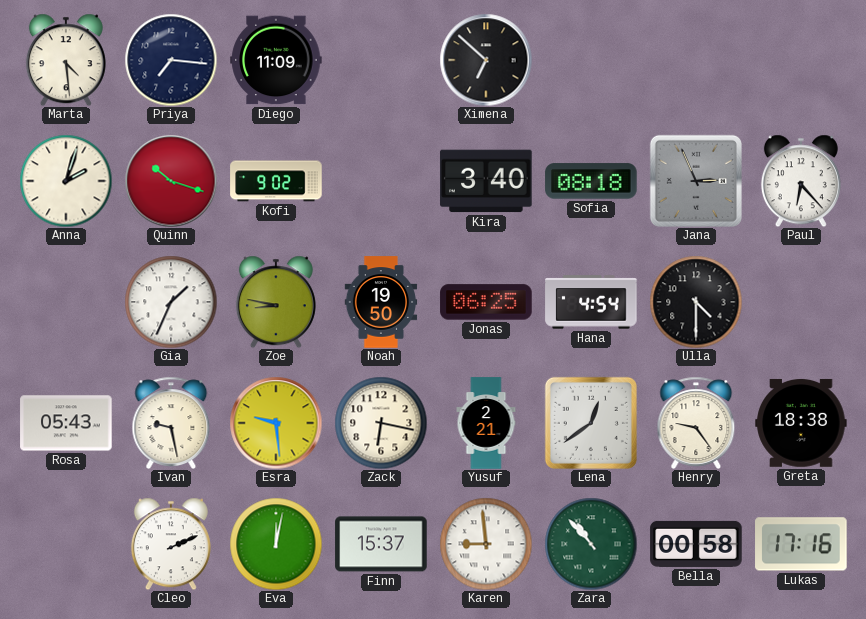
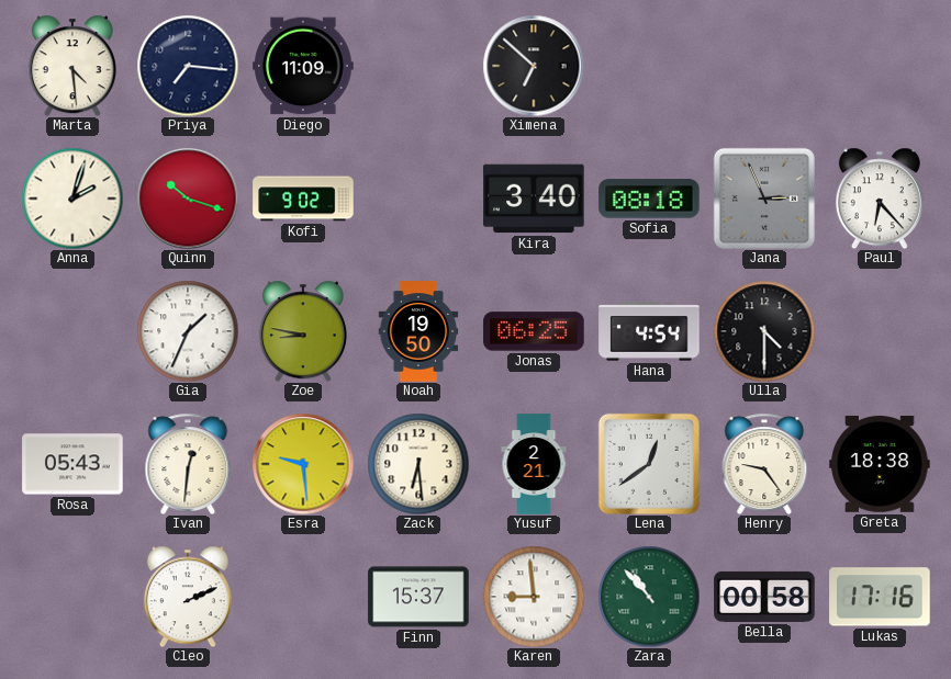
Ivan: 9:28 -> 12:31
Zack: 6:17 -> 6:29
Eva: 12:02 -> none
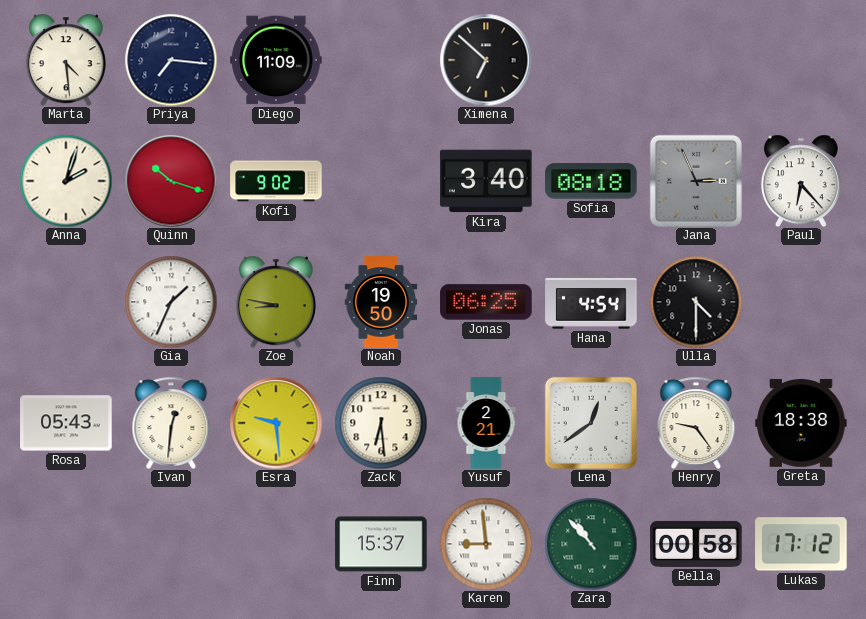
Cleo: 2:11 -> none
Lukas: 17:16 -> 17:12
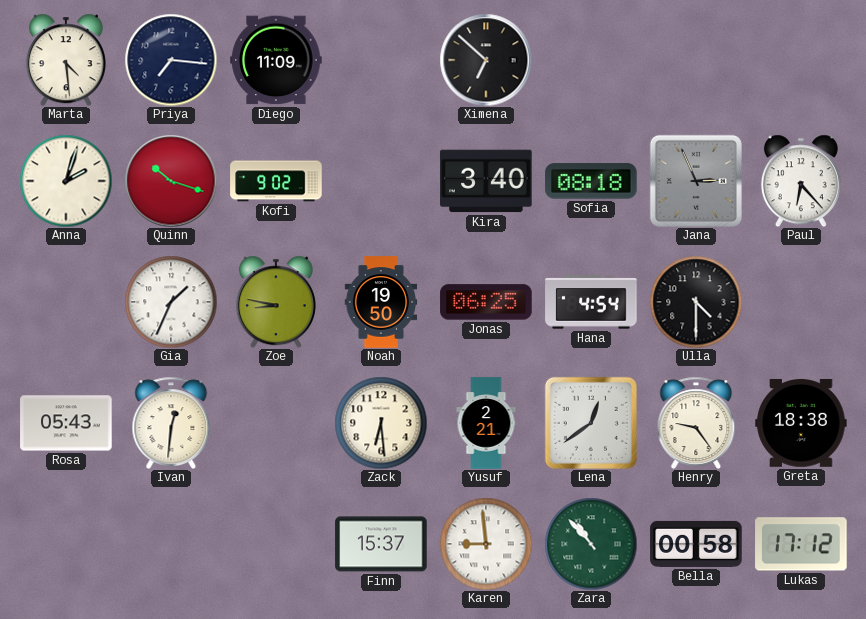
Esra: 9:29 -> none
